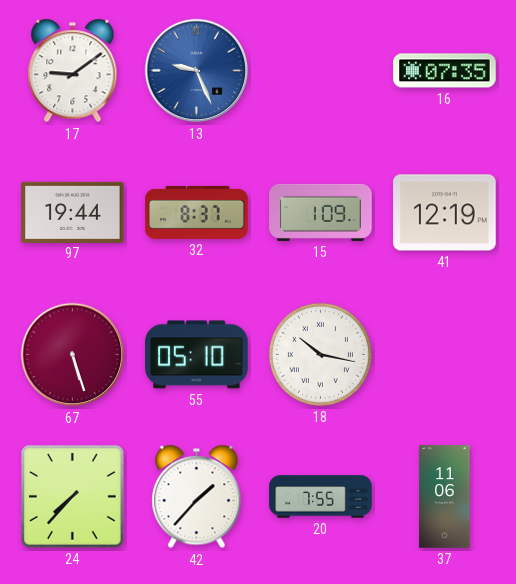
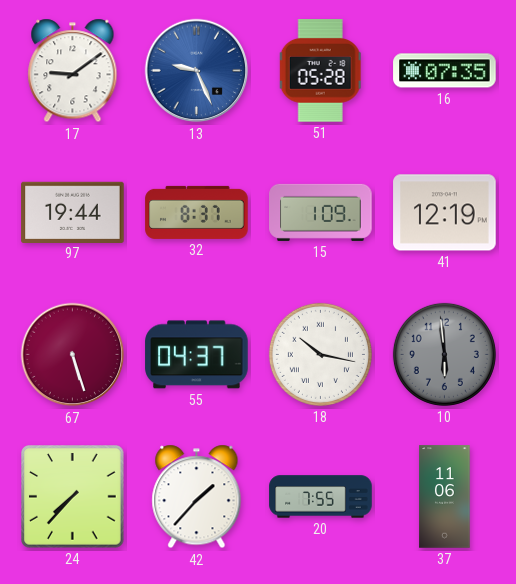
51: none -> 05:28
55: 05:10 -> 04:37
10: none -> 5:59
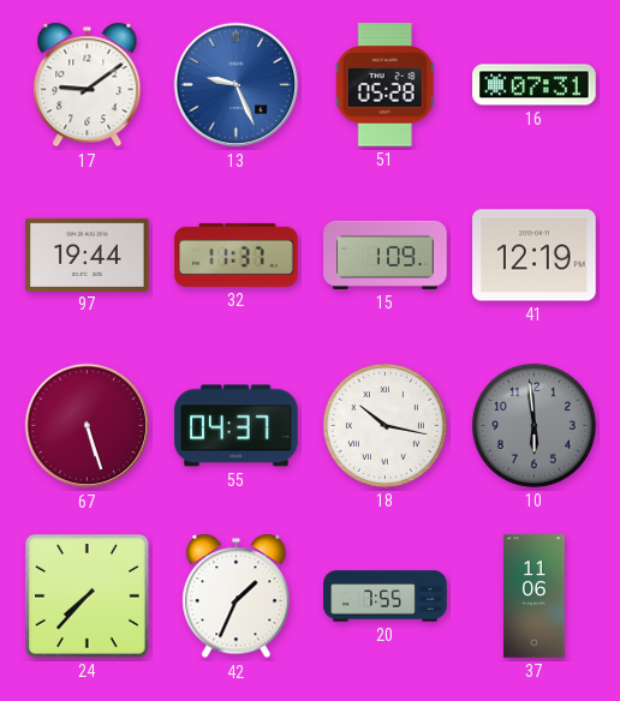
16: 07:35 -> 07:31
32: 8:37 -> 11:37
42: 1:37 -> 1:34
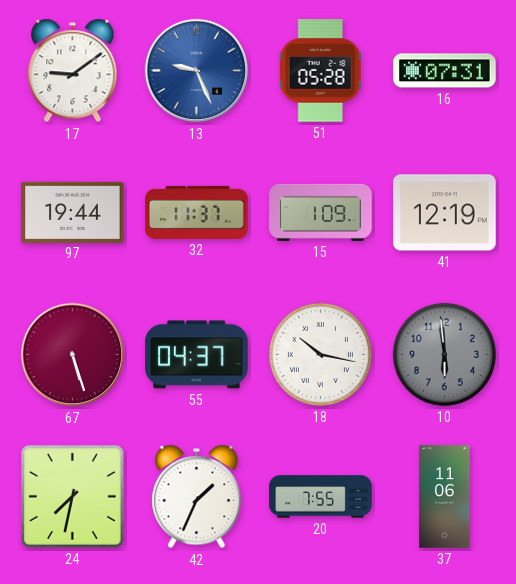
24: 7:37 -> 7:32
